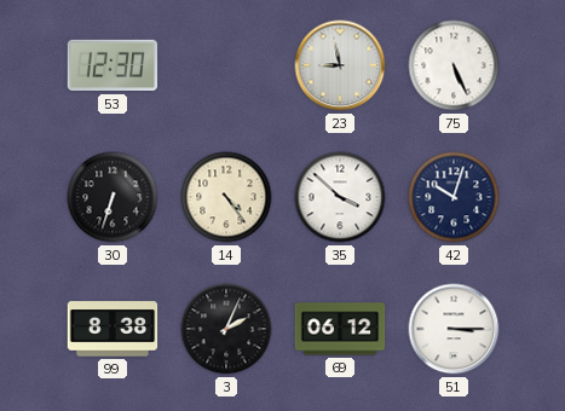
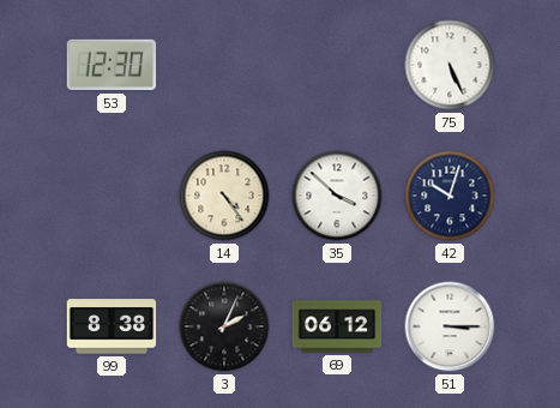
23: 8:58 -> none
30: 6:33 -> none
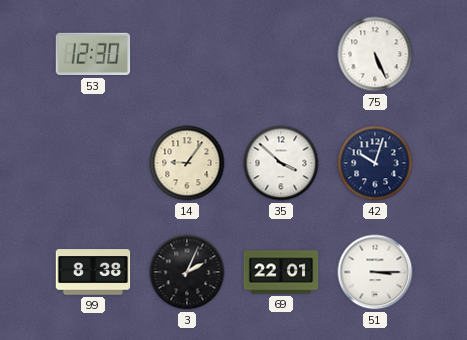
14: 4:24 -> 9:06
69: 06:12 -> 22:01
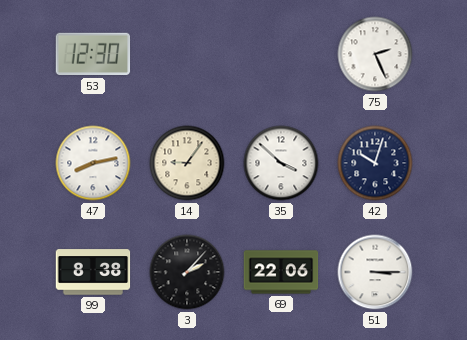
75: 5:26 -> 2:26
47: none -> 8:13
3: 2:04 -> 2:07
69: 22:01 -> 22:06
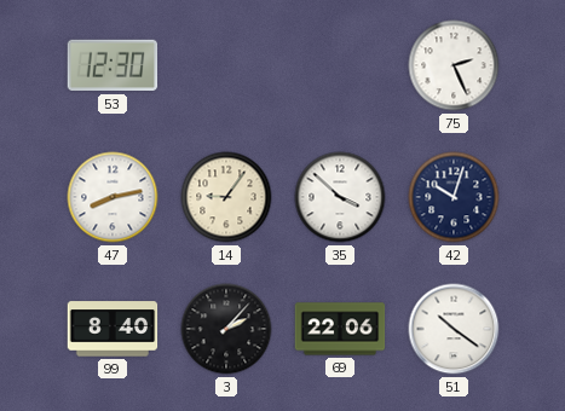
99: 8:38 -> 8:40
51: 3:15 -> 10:21
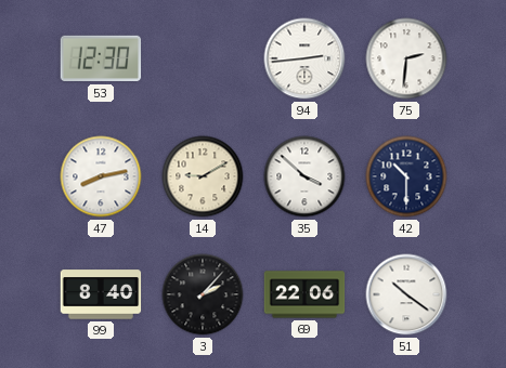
94: none -> 2:44
75: 2:26 -> 2:31
14: 9:06 -> 9:10
42: 10:03 -> 10:30
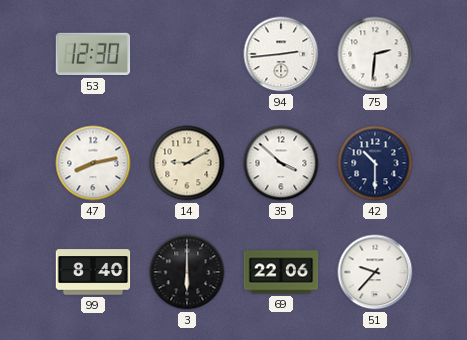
3: 2:07 -> 6:00
51: 10:21 -> 9:37
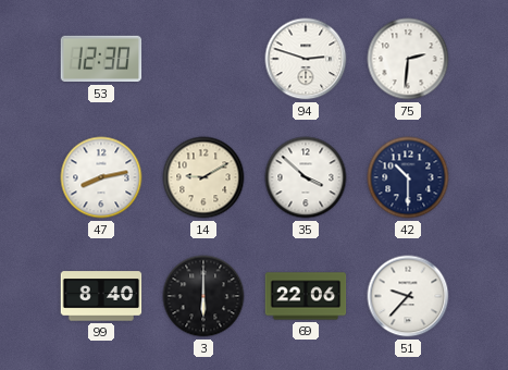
94: 2:44 -> 2:48
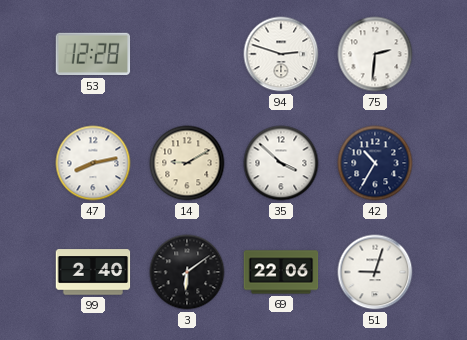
53: 12:30 -> 12:28
42: 10:30 -> 10:35
99: 8:40 -> 2:40
3: 6:00 -> 6:09
51: 9:37 -> 9:03
